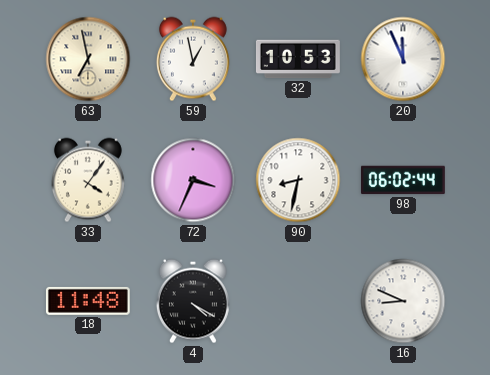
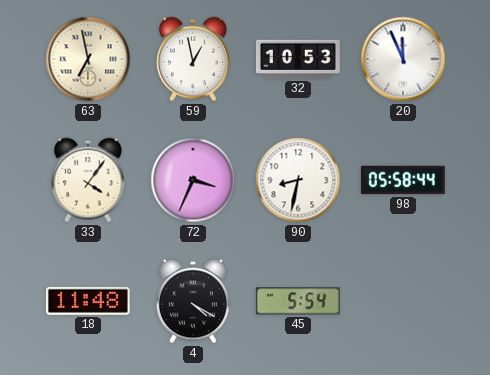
98: 06:02 -> 05:58
45: none -> 5:54
16: 8:49 -> none
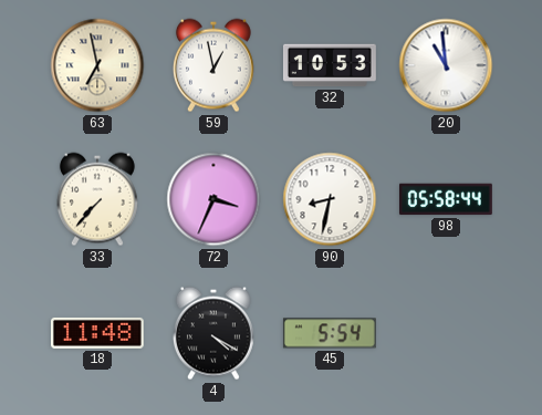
20: 11:56 -> 10:59
33: 4:06 -> 7:37
